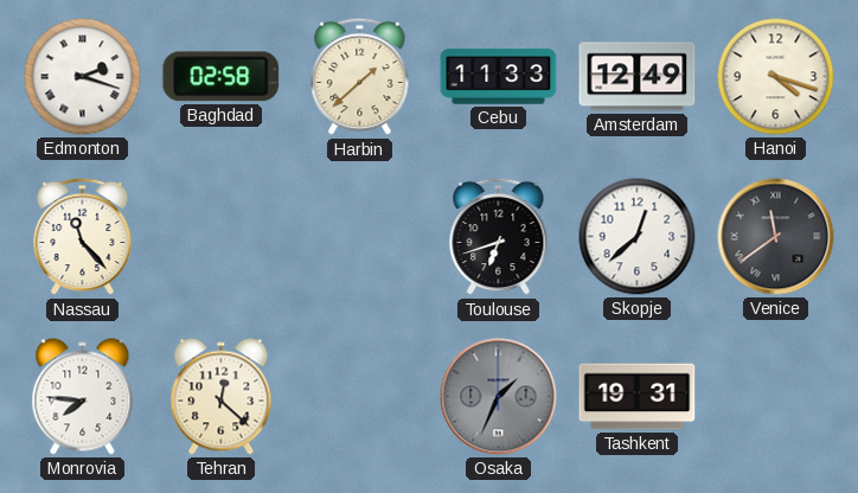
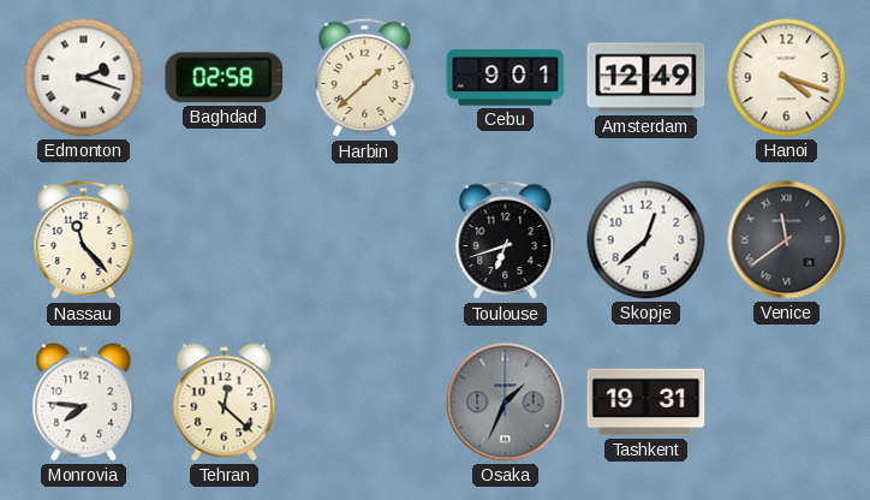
Cebu: 11:33 -> 9:01
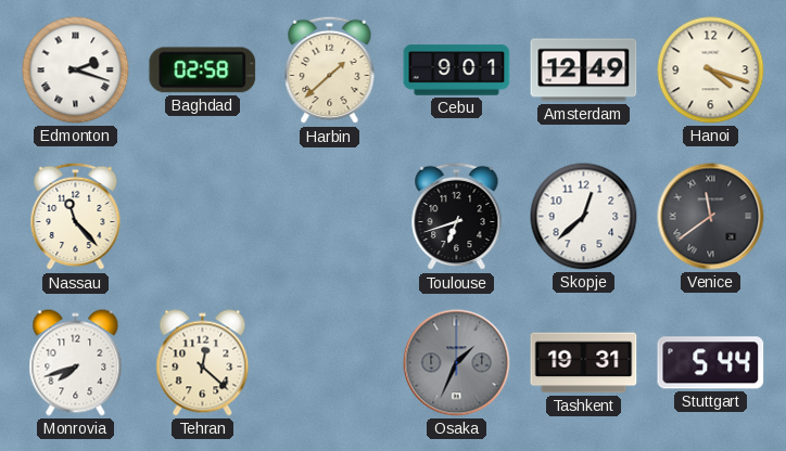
Monrovia: 7:46 -> 7:42
Stuttgart: none -> 5:44
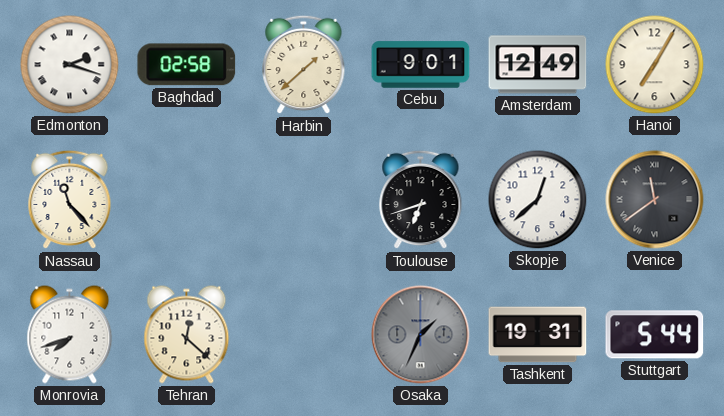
Hanoi: 4:18 -> 7:05
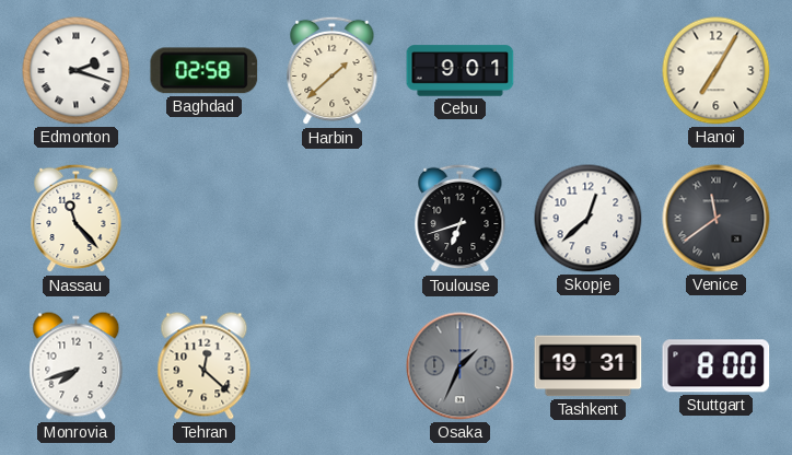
Amsterdam: 12:49 -> none
Stuttgart: 5:44 -> 8:00
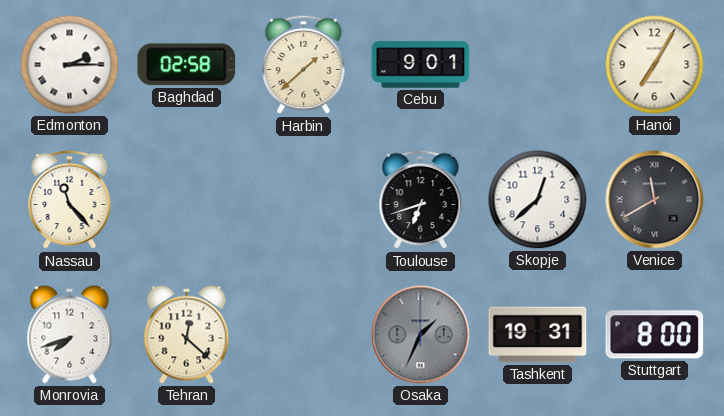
Edmonton: 2:18 -> 2:15
Venice: 11:39 -> 11:40
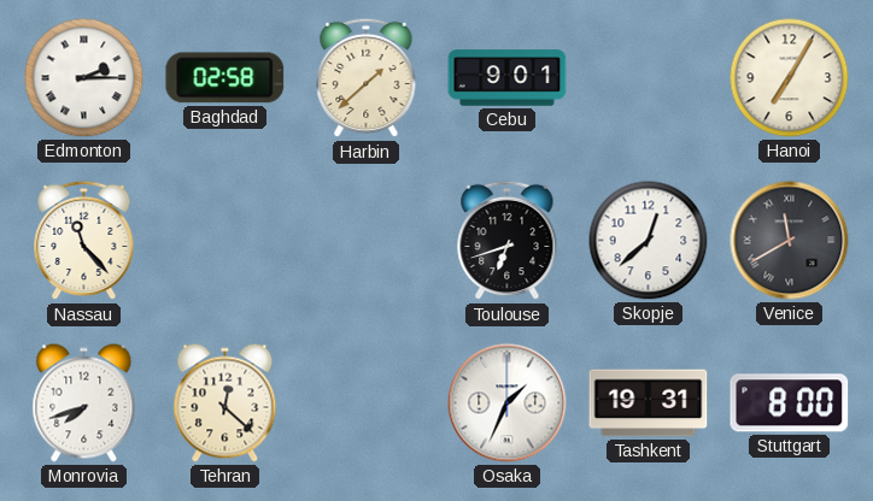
Osaka dial: grey -> white
